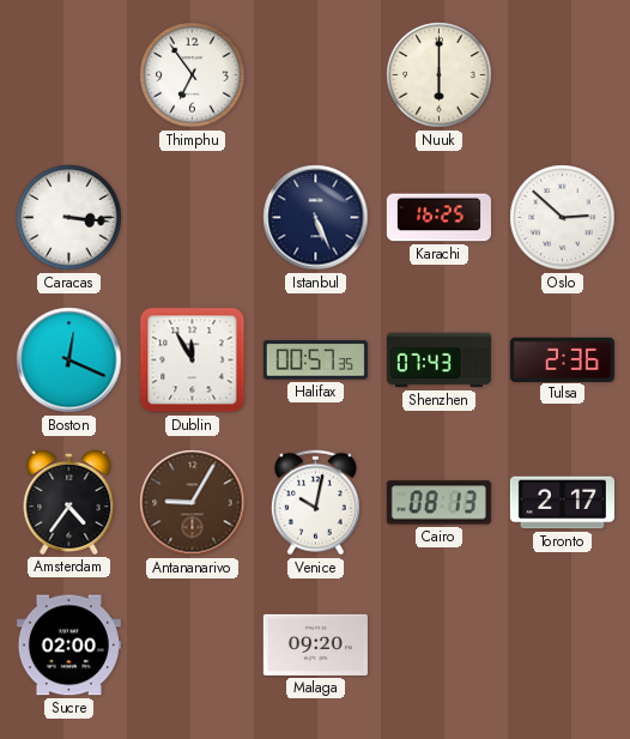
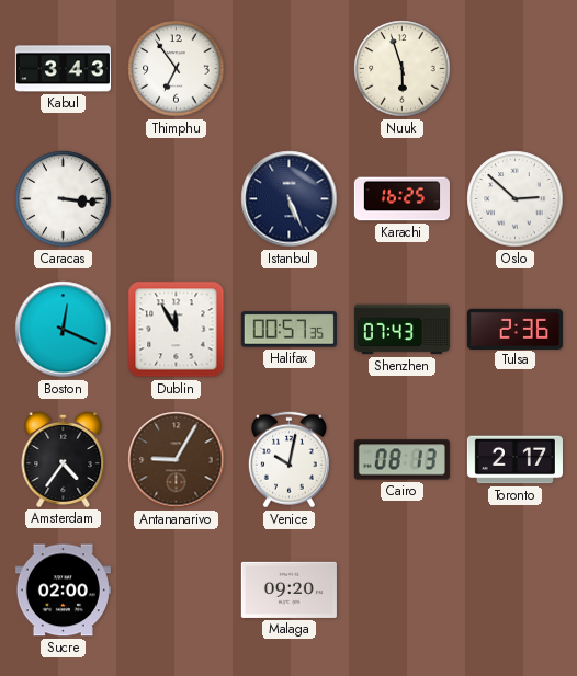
Kabul: none -> 3:43
Nuuk: 6:00 -> 5:57
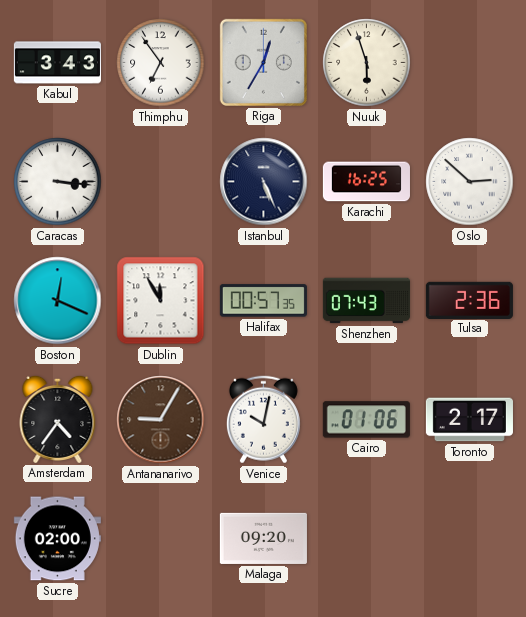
Riga: none -> 12:35
Cairo: 08:13 -> 01:06
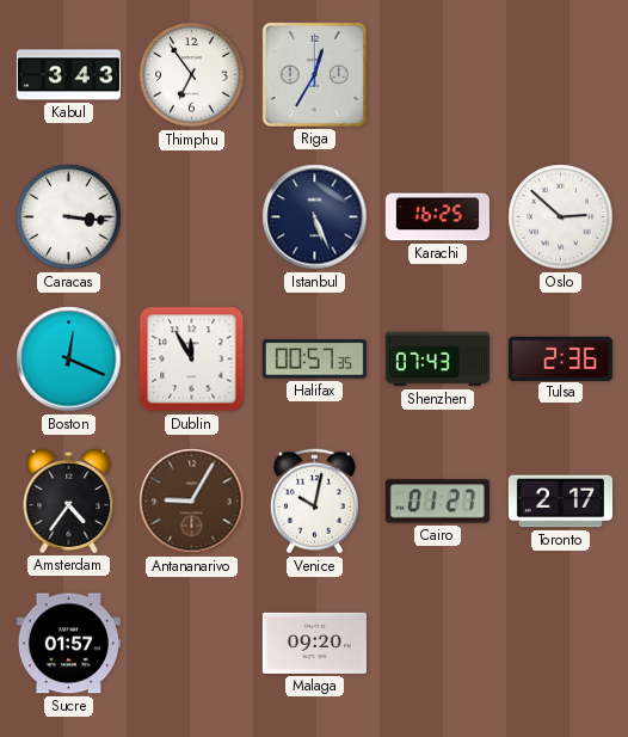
Nuuk: 5:57 -> none
Cairo: 01:06 -> 01:27
Sucre: 02:00 -> 01:57
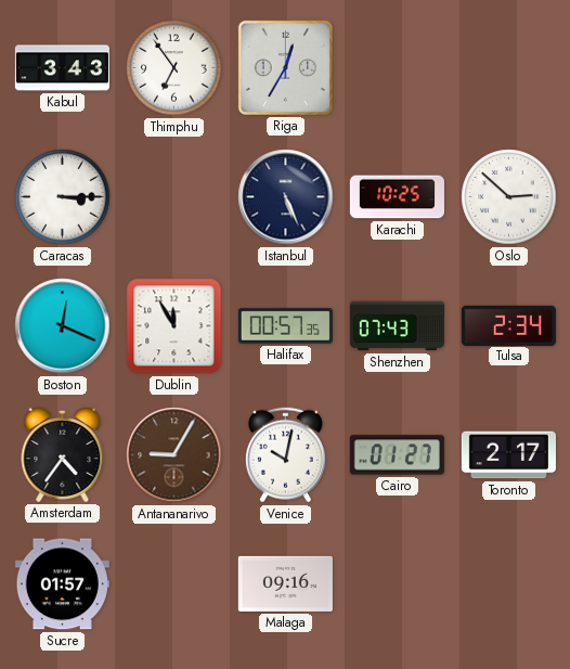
Caracas: 3:16 -> 3:15
Karachi: 16:25 -> 10:25
Tulsa: 2:36 -> 2:34
Malaga: 09:20 -> 09:16
